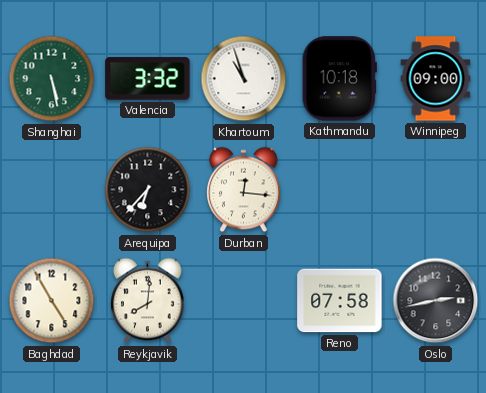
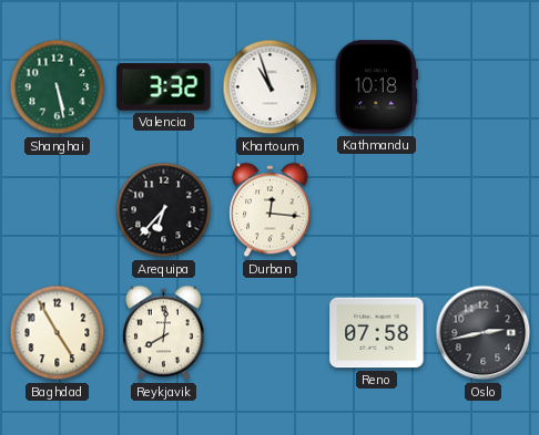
Winnipeg: 09:00 -> none
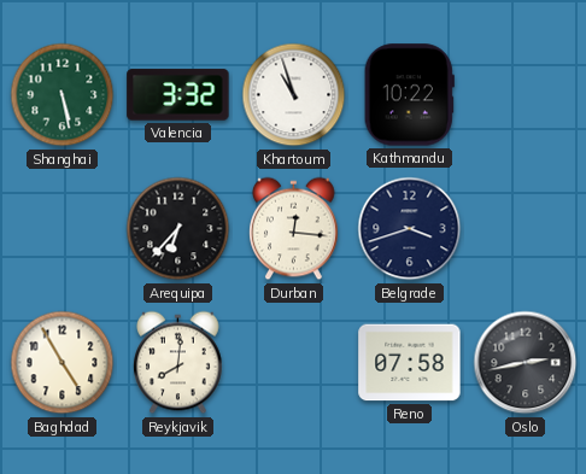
Kathmandu: 10:18 -> 10:22
Belgrade: none -> 3:42
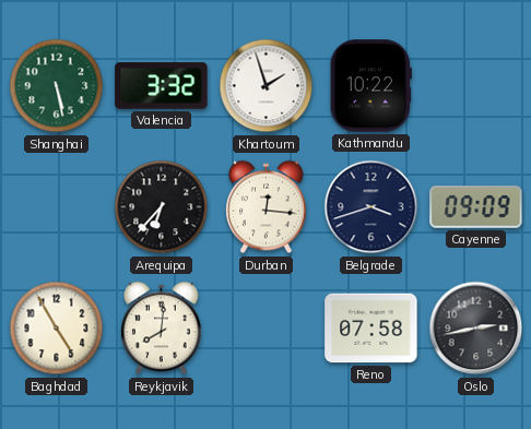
Khartoum: 10:57 -> 1:57
Cayenne: none -> 09:09
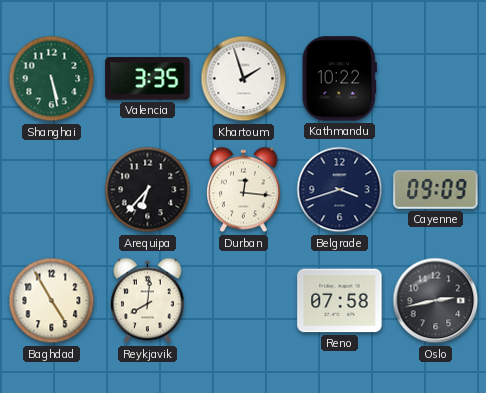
Valencia: 3:32 -> 3:35
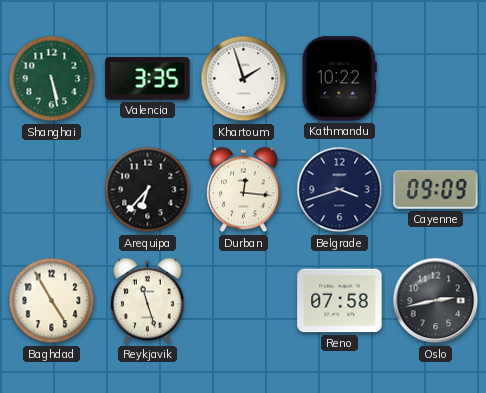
Reykjavik: 8:01 -> 11:27
